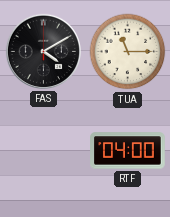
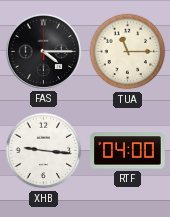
FAS: 4:10 -> 4:15
XHB: none -> 9:16
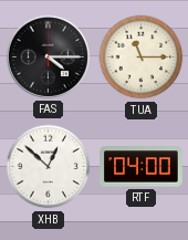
XHB: 9:16 -> 12:52
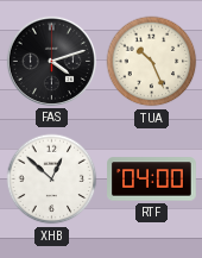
FAS: 4:15 -> 4:12
TUA: 11:15 -> 10:26
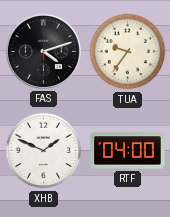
TUA: 10:26 -> 9:36
XHB: 12:52 -> 1:49
